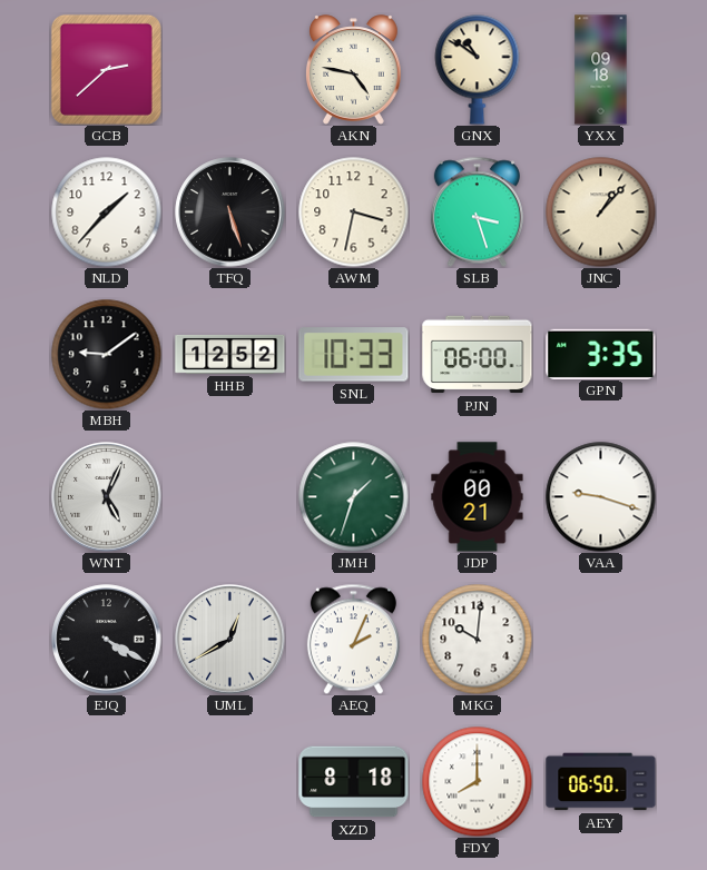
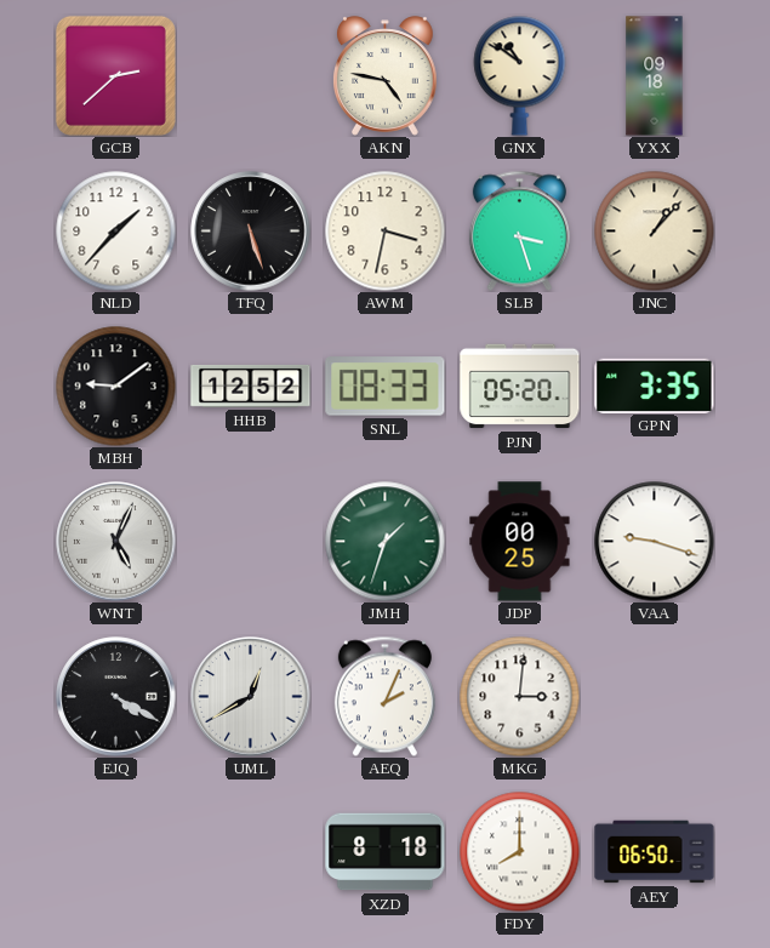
SNL: 10:33 -> 08:33
PJN: 06:00 -> 05:20
JDP: 00:21 -> 00:25
MKG: 10:01 -> 3:01
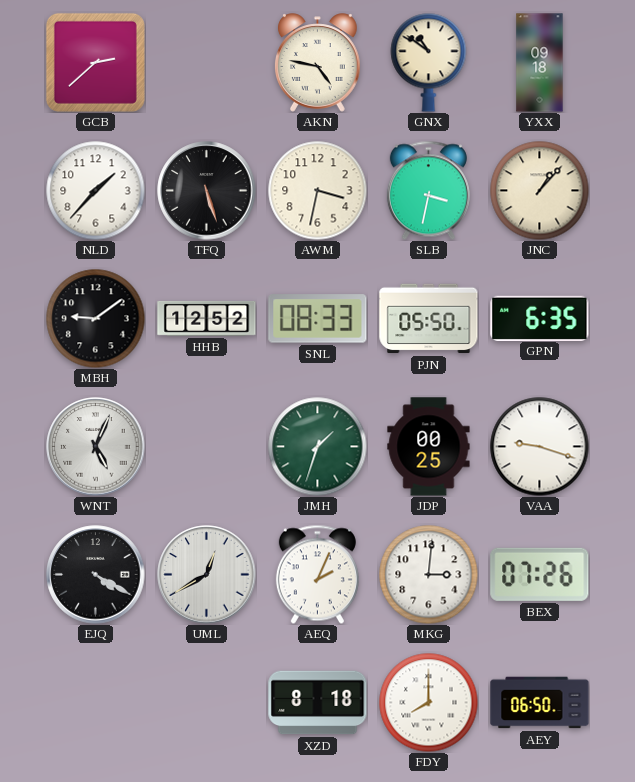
SLB: 3:27 -> 3:32
PJN: 05:20 -> 05:50
GPN: 3:35 -> 6:35
BEX: none -> 07:26
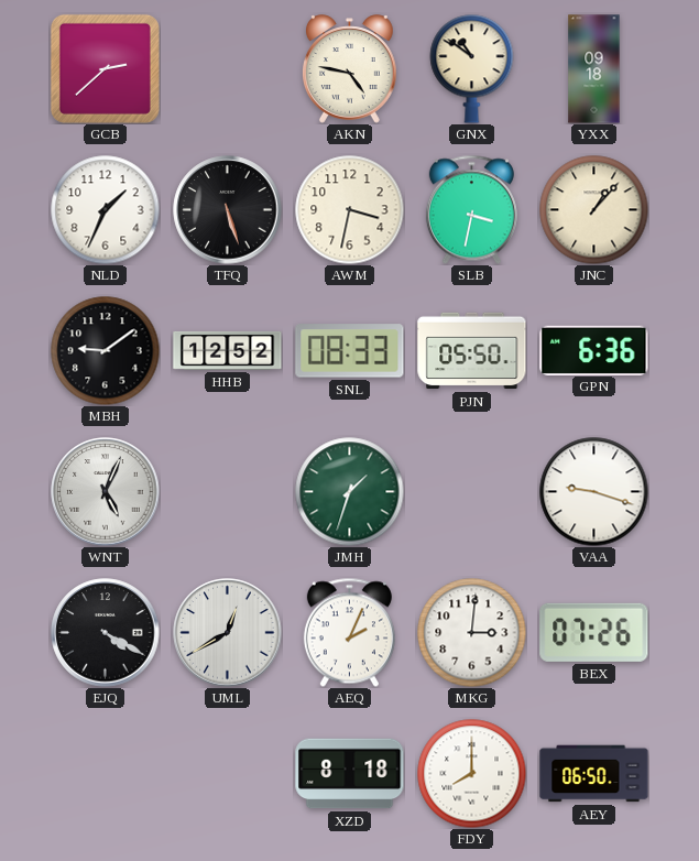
NLD: 1:37 -> 1:34
GPN: 6:35 -> 6:36
JDP: 00:25 -> none
